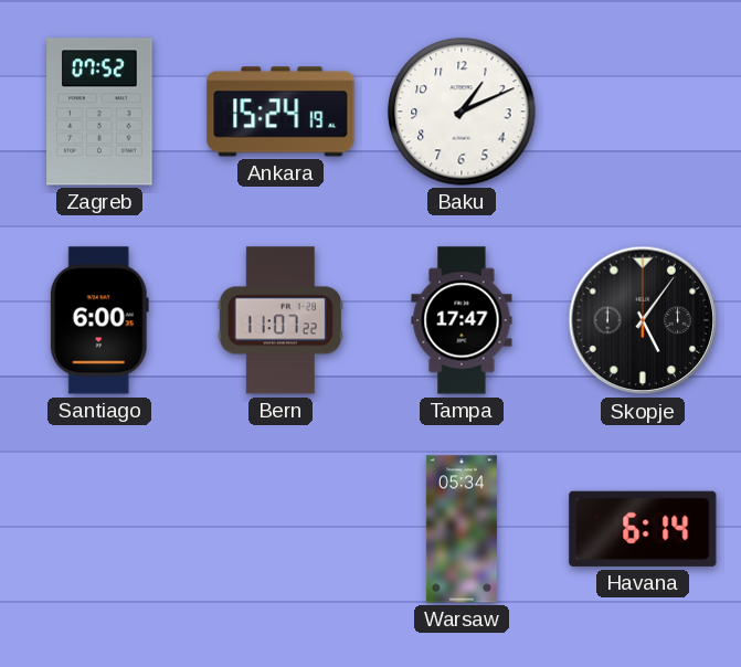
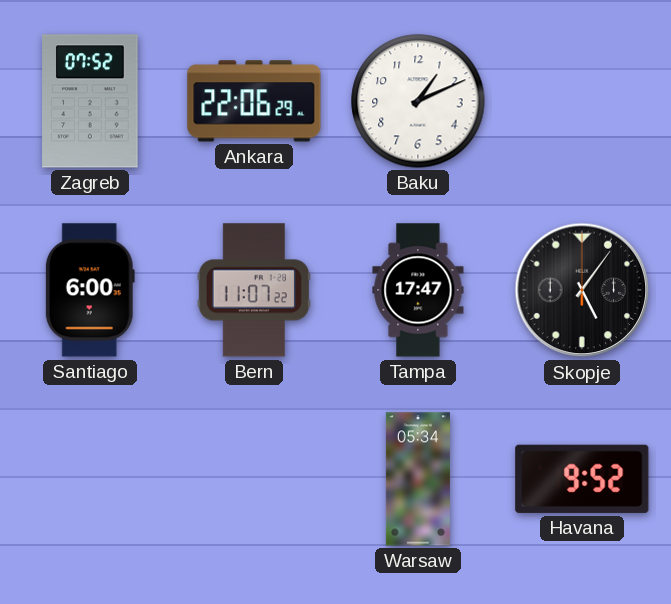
Ankara: 15:24 -> 22:06
Havana: 6:14 -> 9:52
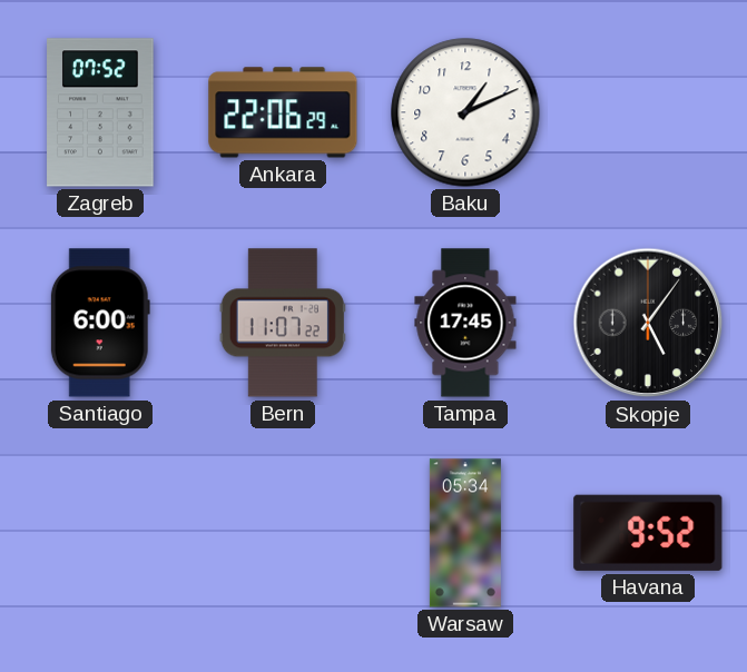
Tampa: 17:47 -> 17:45
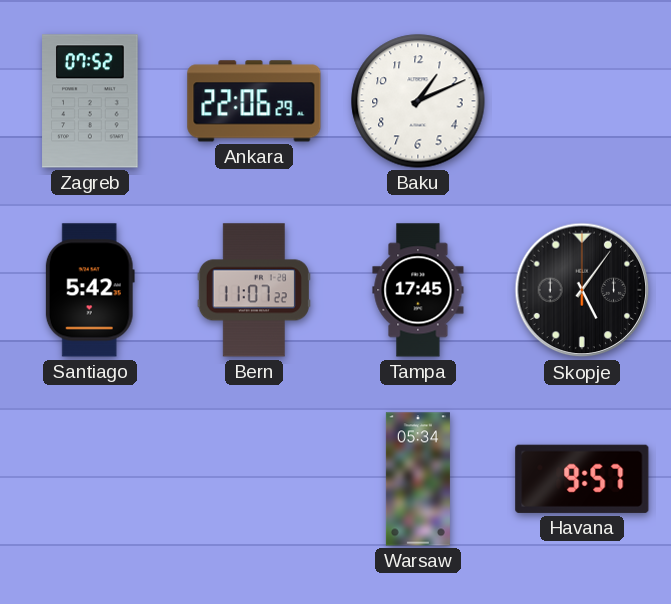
Santiago: 6:00 -> 5:42
Havana: 9:52 -> 9:57
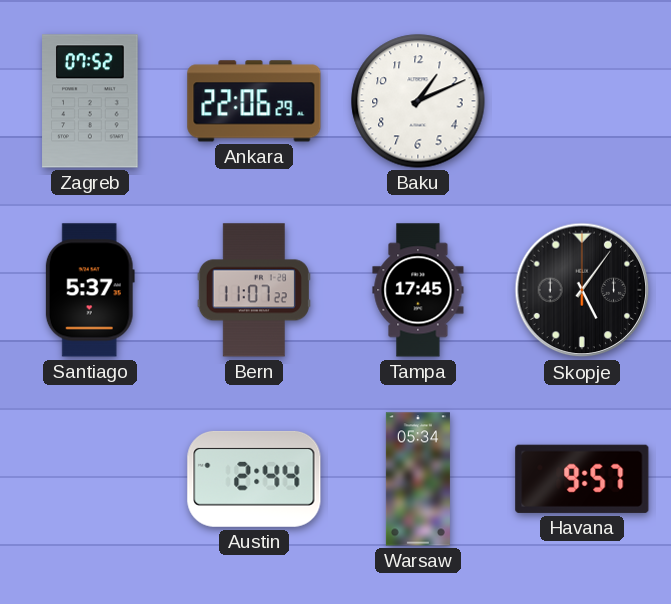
Santiago: 5:42 -> 5:37
Austin: none -> 2:44
